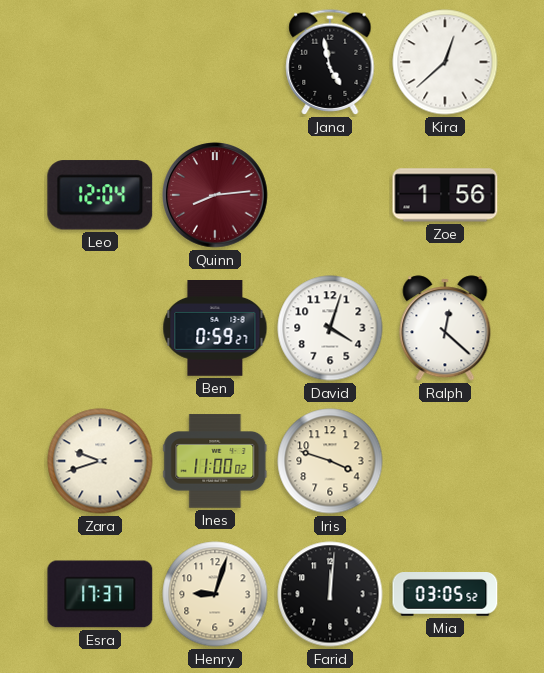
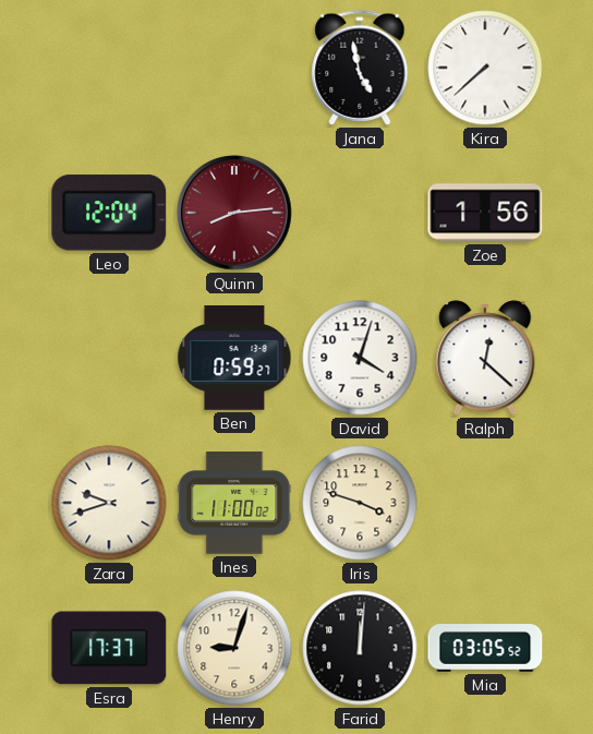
Kira: 12:38 -> 7:38
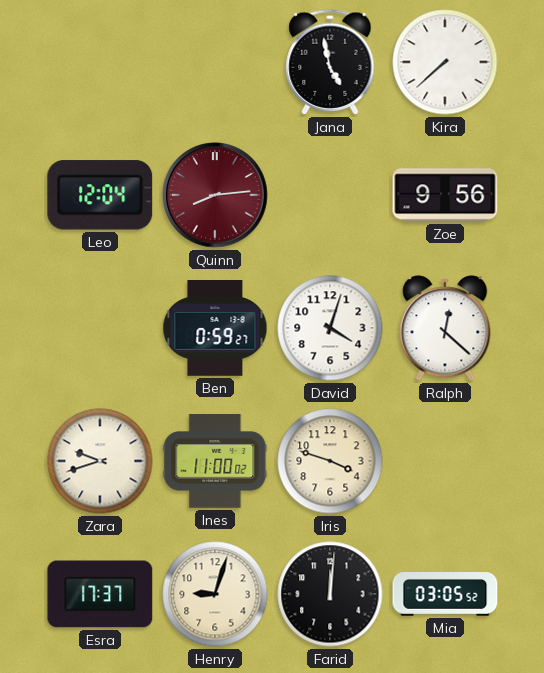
Zoe: 1:56 -> 9:56
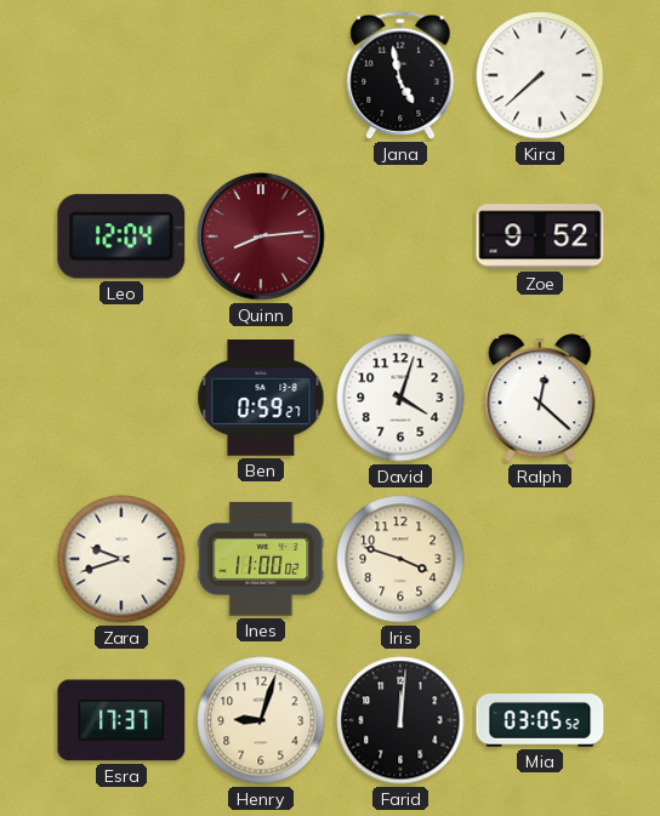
Zoe: 9:56 -> 9:52
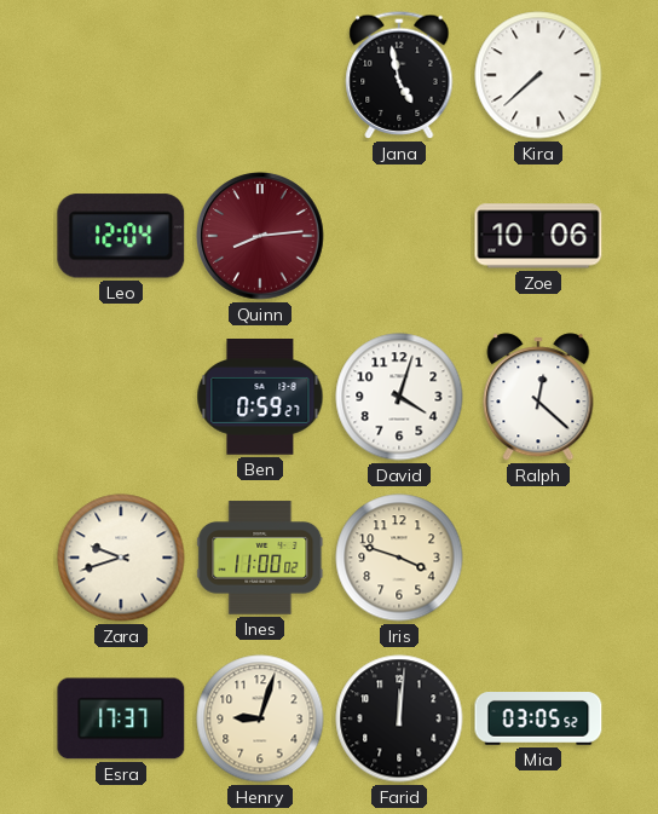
Zoe: 9:52 -> 10:06
